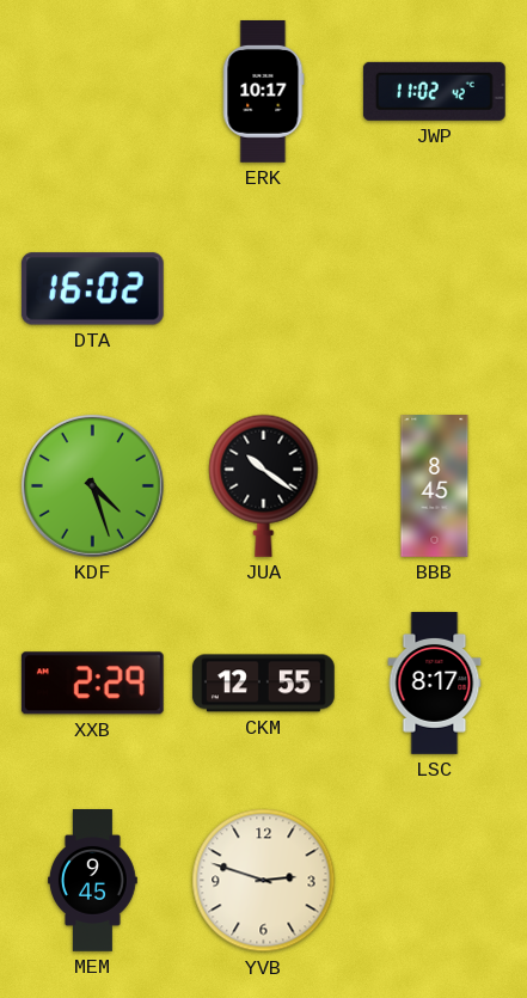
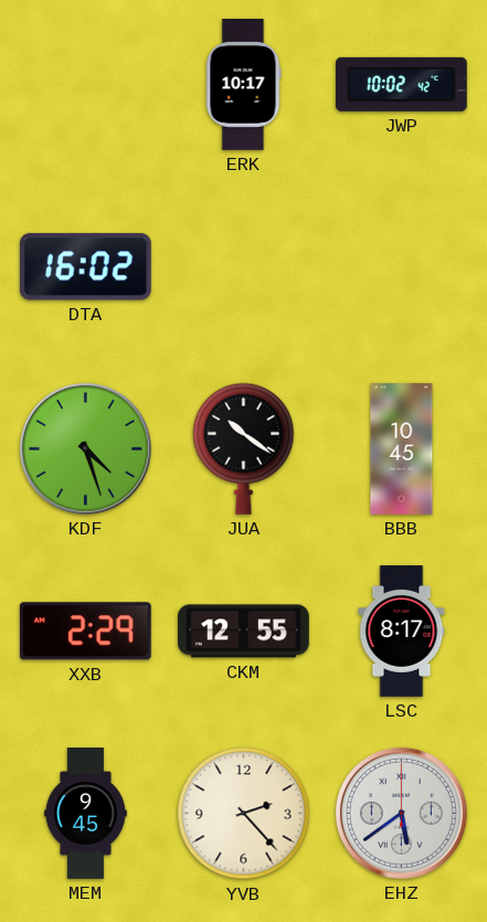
JWP: 11:02 -> 10:02
BBB: 8:45 -> 10:45
YVB: 2:48 -> 2:23
EHZ: none -> 5:39
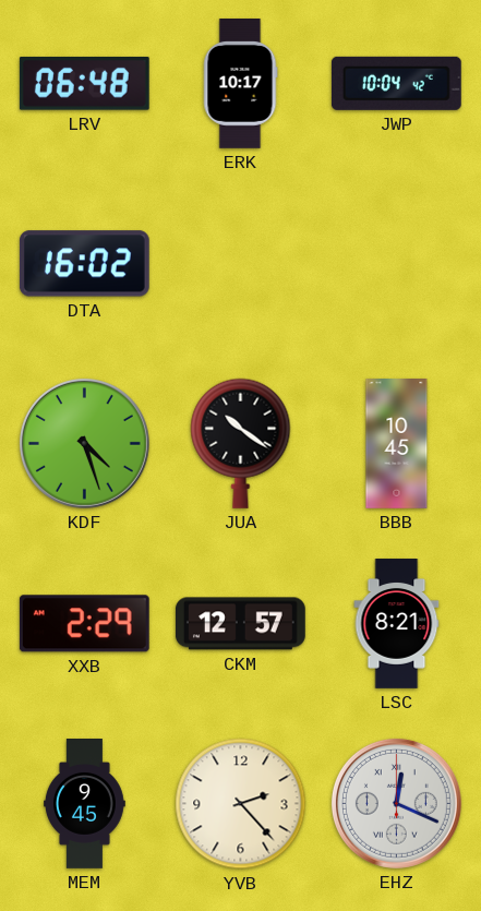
LRV: none -> 06:48
JWP: 10:02 -> 10:04
CKM: 12:55 -> 12:57
LSC: 8:17 -> 8:21
EHZ: 5:39 -> 12:19
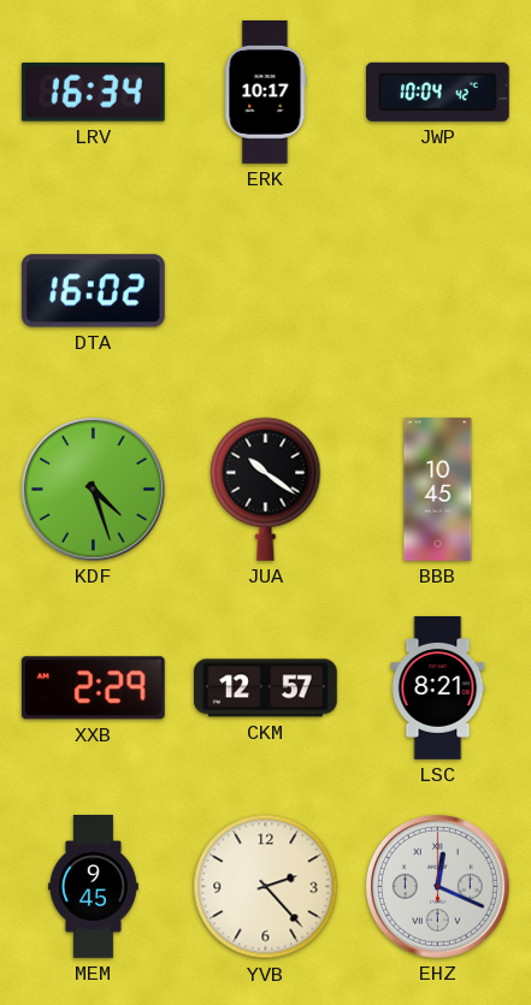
LRV: 06:48 -> 16:34
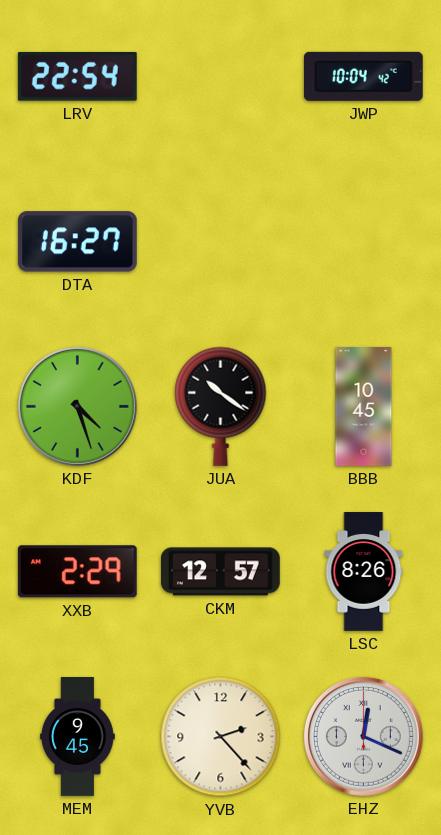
LRV: 16:34 -> 22:54
ERK: 10:17 -> none
DTA: 16:02 -> 16:27
LSC: 8:21 -> 8:26
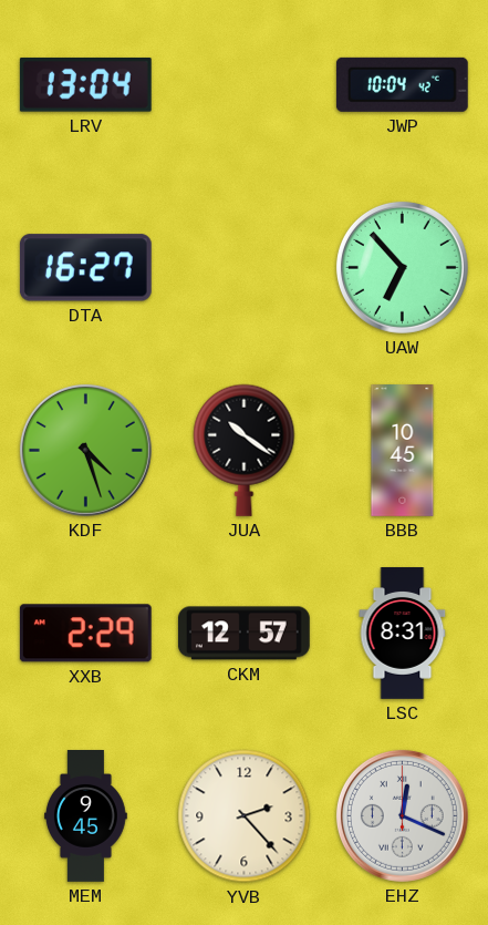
LRV: 22:54 -> 13:04
UAW: none -> 6:53
LSC: 8:26 -> 8:31
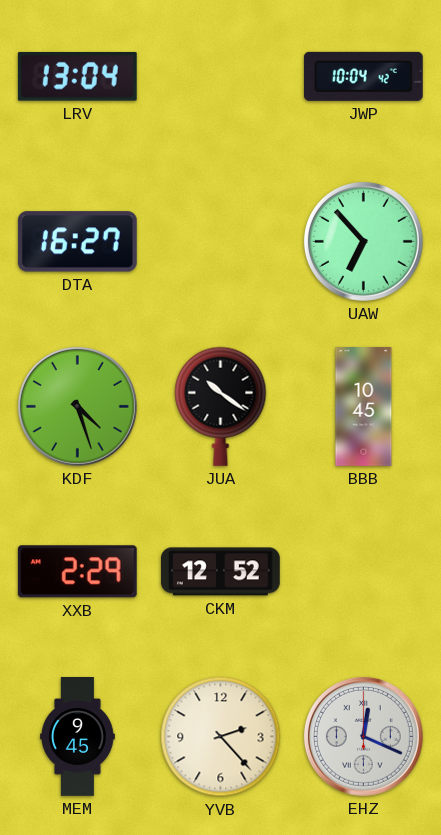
CKM: 12:57 -> 12:52
LSC: 8:31 -> none
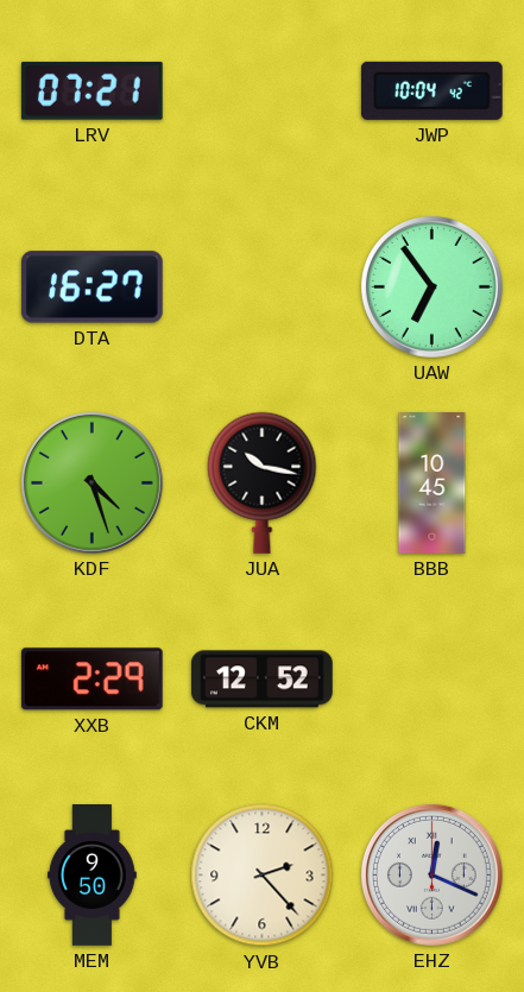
LRV: 13:04 -> 07:21
UAW: 6:53 -> 6:54
JUA: 10:21 -> 10:17
MEM: 9:45 -> 9:50
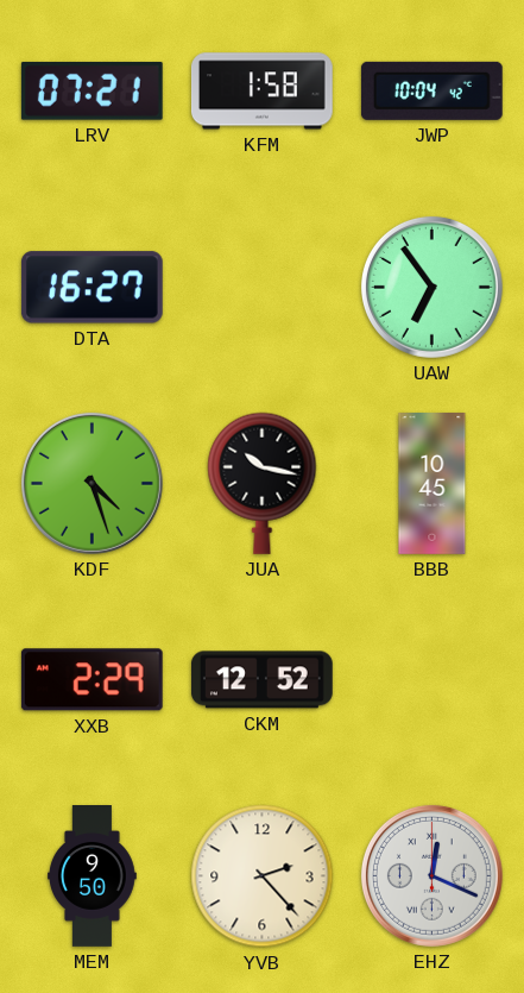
KFM: none -> 1:58
